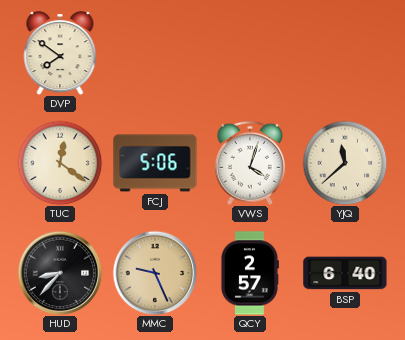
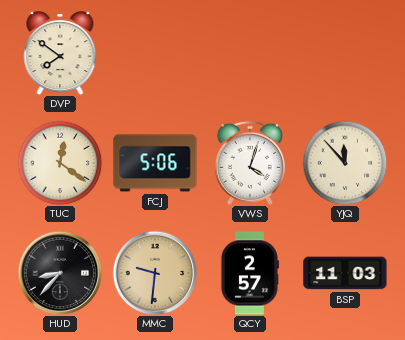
YJQ: 11:38 -> 11:53
MMC: 9:26 -> 9:31
BSP: 6:40 -> 11:03
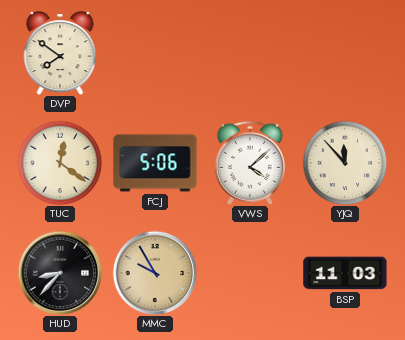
VWS: 4:03 -> 4:08
MMC: 9:31 -> 9:55
QCY: 2:57 -> none
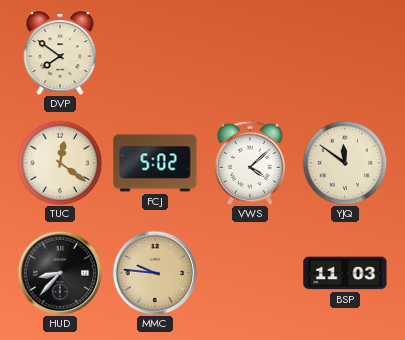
FCJ: 5:06 -> 5:02
YJQ: 11:53 -> 11:51
MMC: 9:55 -> 9:46
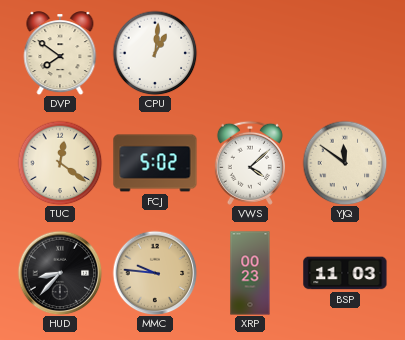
CPU: none -> 1:01
XRP: none -> 00:23
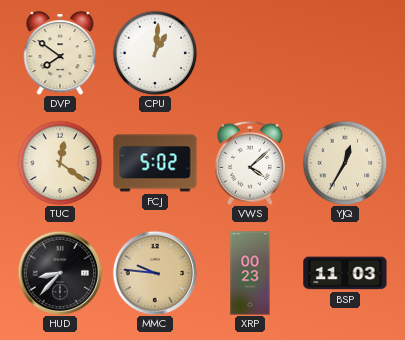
YJQ: 11:51 -> 12:35
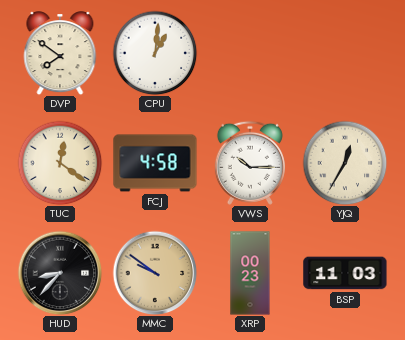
FCJ: 5:02 -> 4:58
VWS: 4:08 -> 10:15
MMC: 9:46 -> 9:51
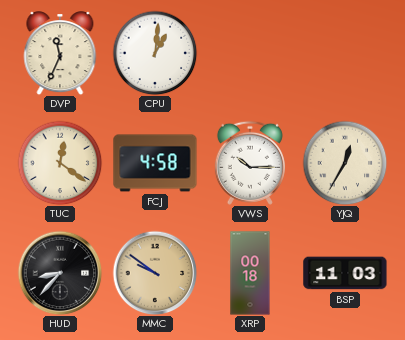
DVP: 7:51 -> 11:34
XRP: 00:23 -> 00:18
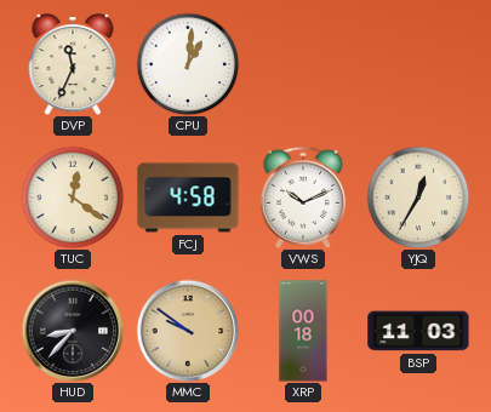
VWS: 10:15 -> 10:11
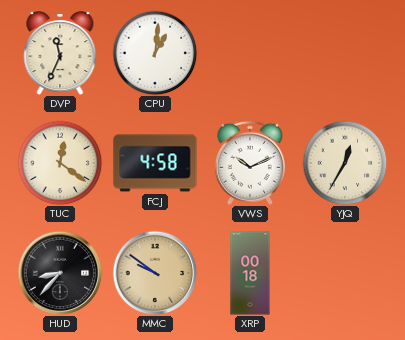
BSP: 11:03 -> none
